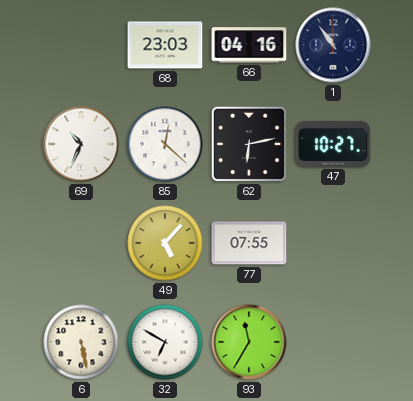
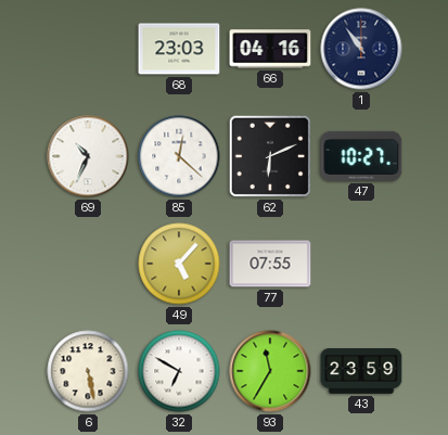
62: 6:13 -> 6:11
43: none -> 23:59
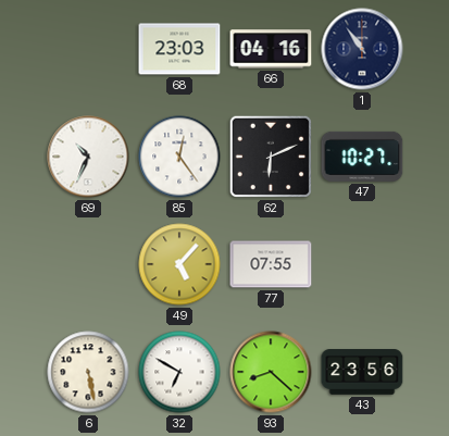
85: 12:22 -> 12:24
93: 11:35 -> 8:22
43: 23:59 -> 23:56
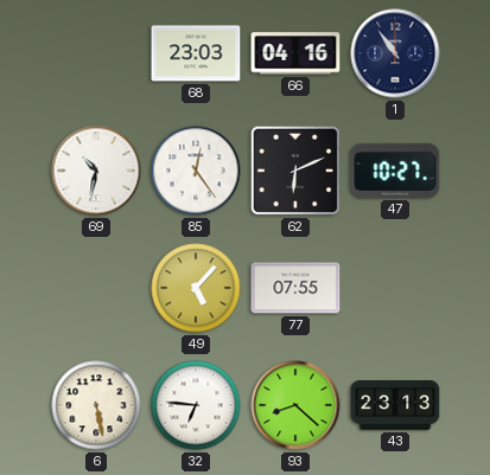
69: 10:34 -> 10:32
32: 6:50 -> 6:46
43: 23:56 -> 23:13
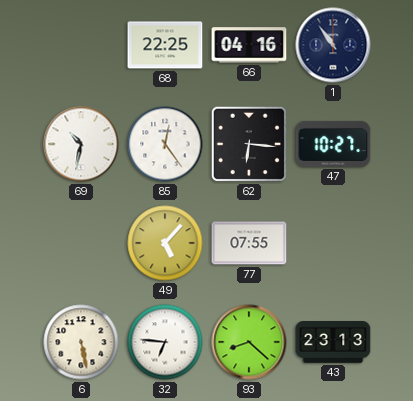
68: 23:03 -> 22:25
62: 6:11 -> 6:16
